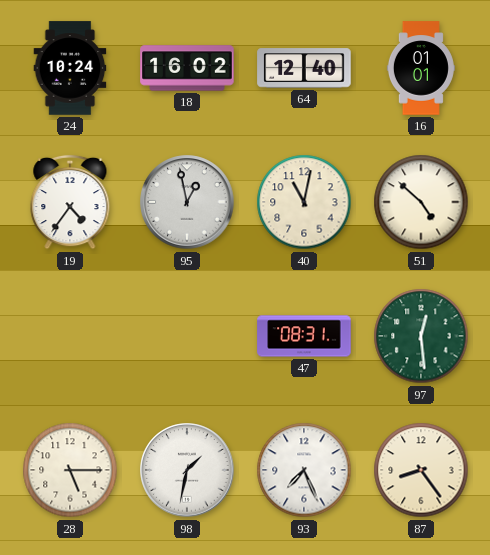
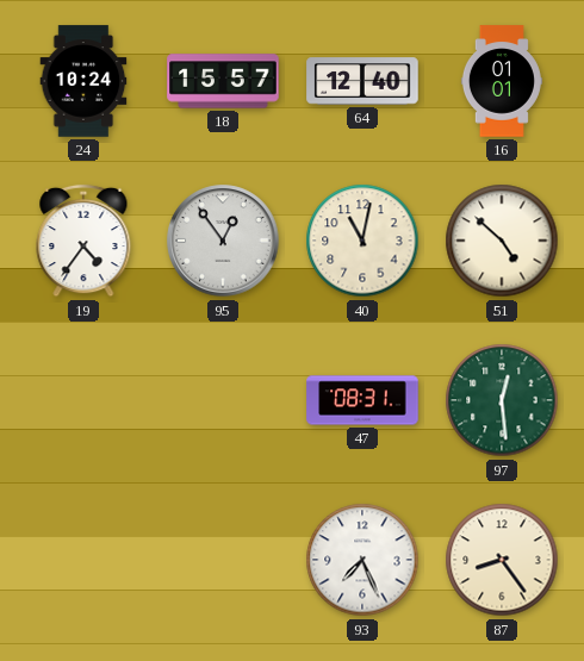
18: 16:02 -> 15:57
95: 12:58 -> 12:54
28: 5:15 -> none
98: 1:32 -> none
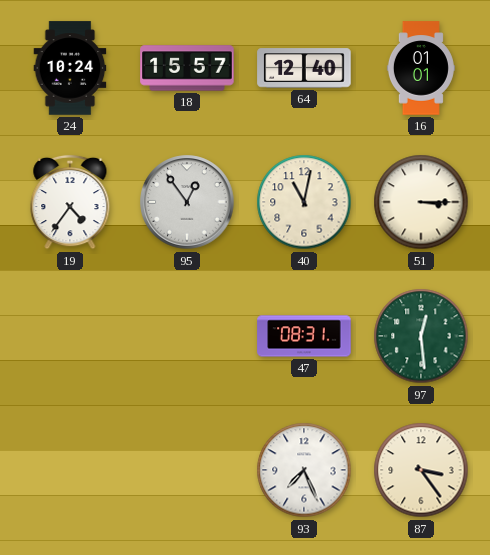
51: 4:52 -> 3:15
87: 8:24 -> 3:24
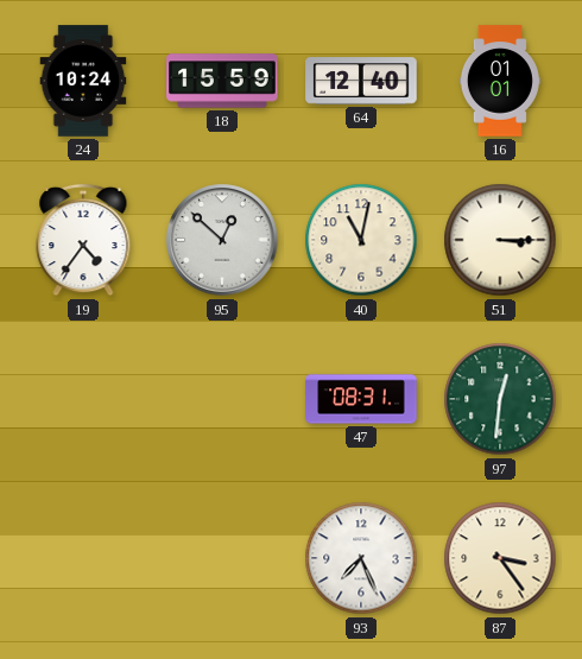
18: 15:57 -> 15:59
95: 12:54 -> 12:52
97: 12:29 -> 12:31
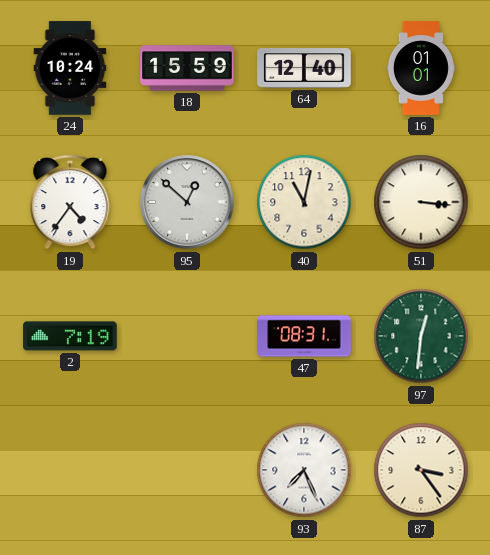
51: 3:15 -> 3:16
2: none -> 7:19
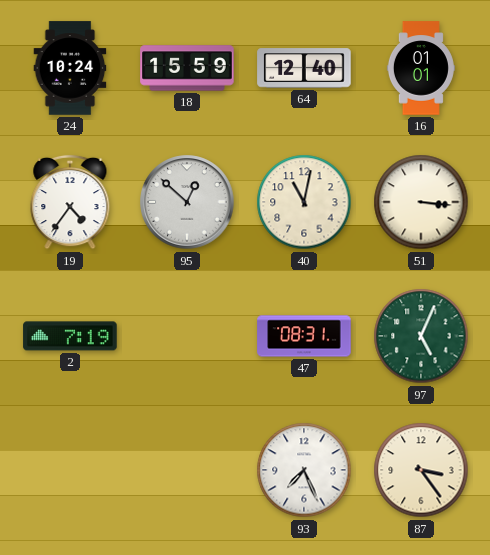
97: 12:31 -> 5:04
